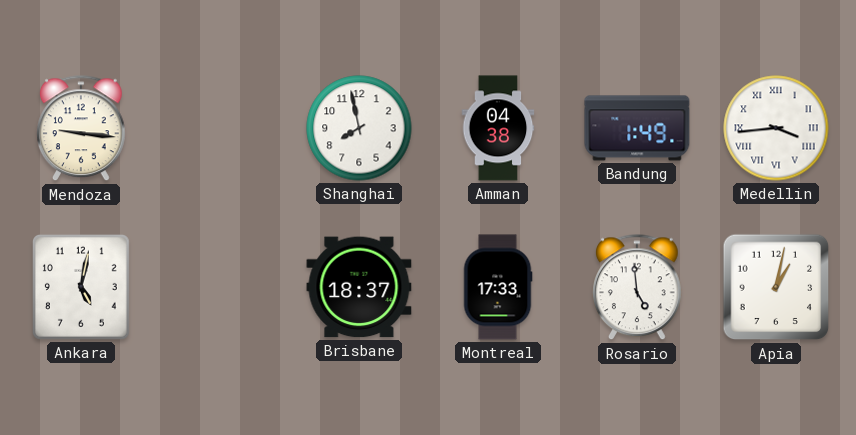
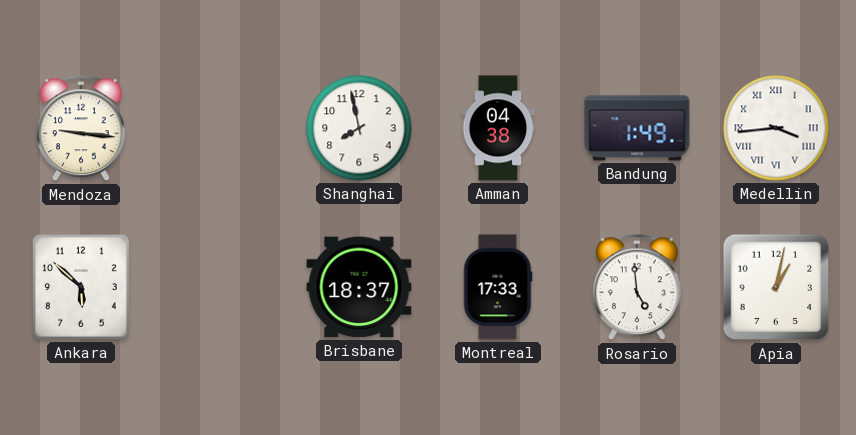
Ankara: 5:02 -> 5:52
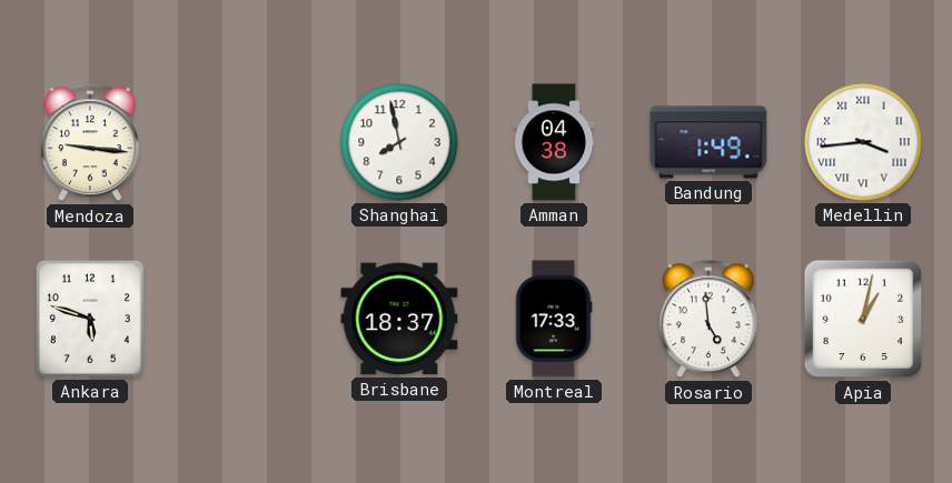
Ankara: 5:52 -> 5:48
